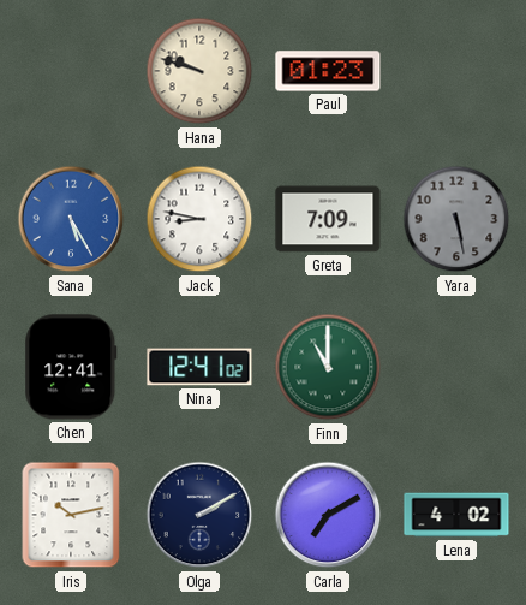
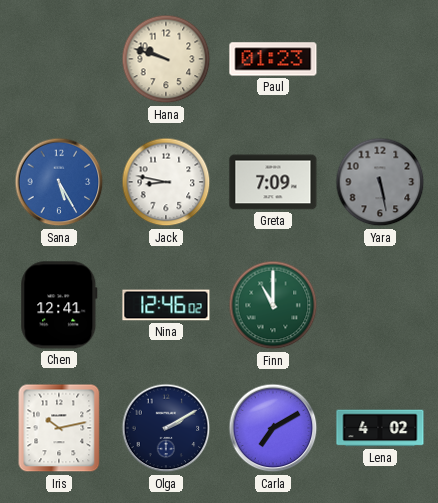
Nina: 12:41 -> 12:46
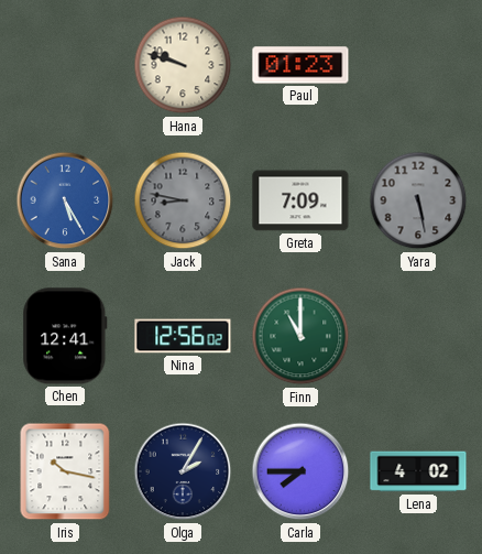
Jack dial: white -> grey
Nina: 12:46 -> 12:56
Iris: 10:13 -> 10:17
Olga: 2:10 -> 2:05
Carla: 7:10 -> 7:45
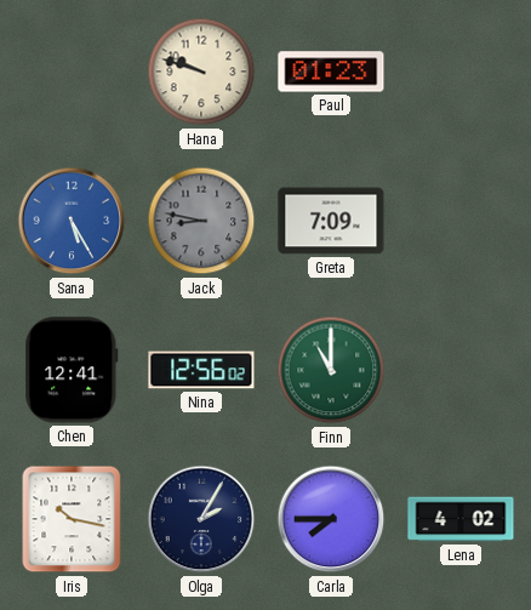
Yara: 5:28 -> none
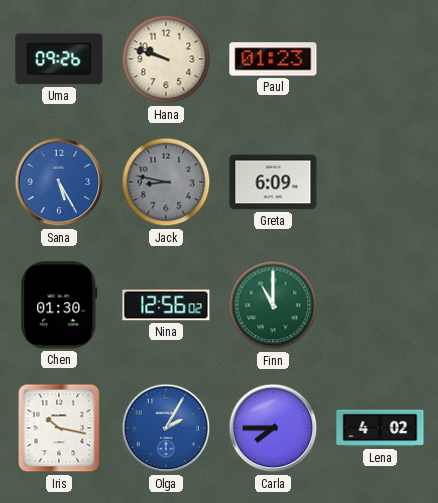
Uma: none -> 09:26
Greta: 7:09 -> 6:09
Chen: 12:41 -> 01:30
Olga dial: navy -> blue
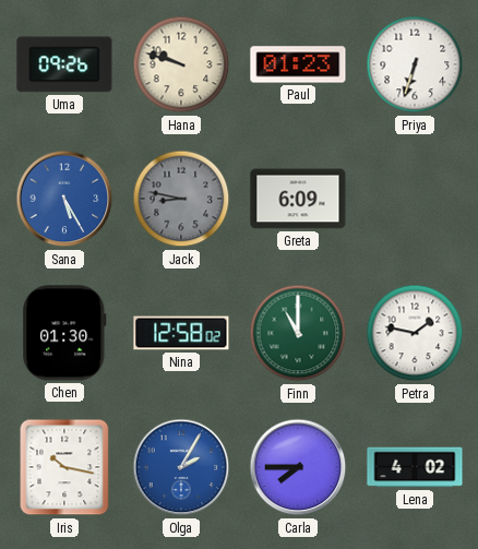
Priya: none -> 6:33
Nina: 12:56 -> 12:58
Petra: none -> 1:47
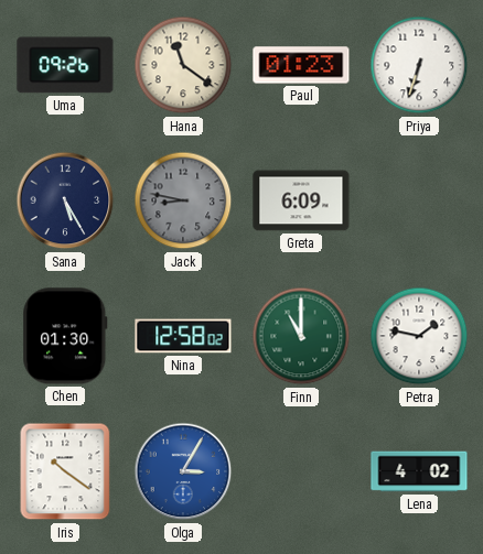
Hana: 9:48 -> 11:21
Sana dial: blue -> navy
Iris: 10:17 -> 10:21
Olga: 2:05 -> 3:05
Carla: 7:45 -> none
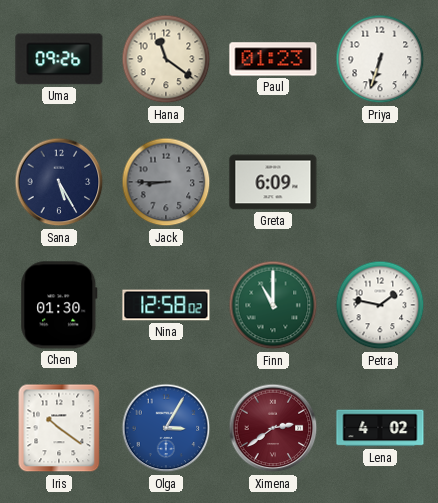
Jack: 8:47 -> 8:45
Ximena: none -> 2:39
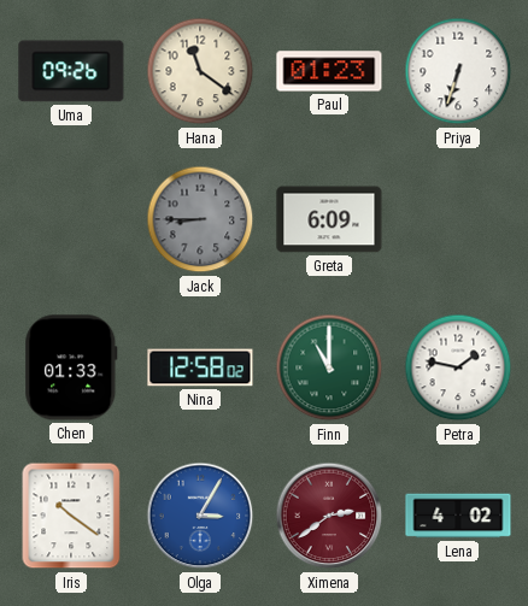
Sana: 5:25 -> none
Chen: 01:30 -> 01:33
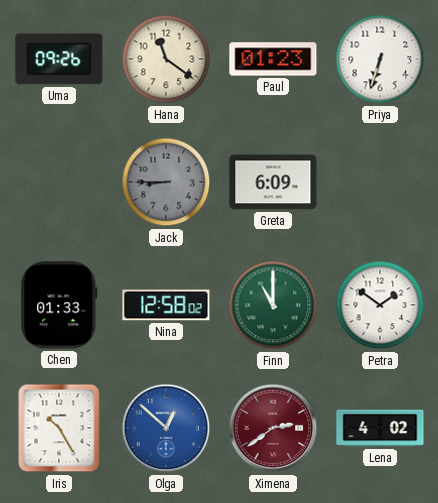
Petra: 1:47 -> 1:51
Iris: 10:21 -> 10:25
Olga: 3:05 -> 12:52
